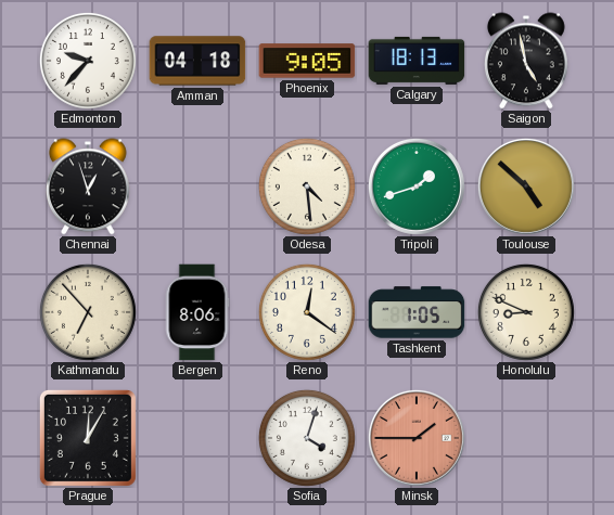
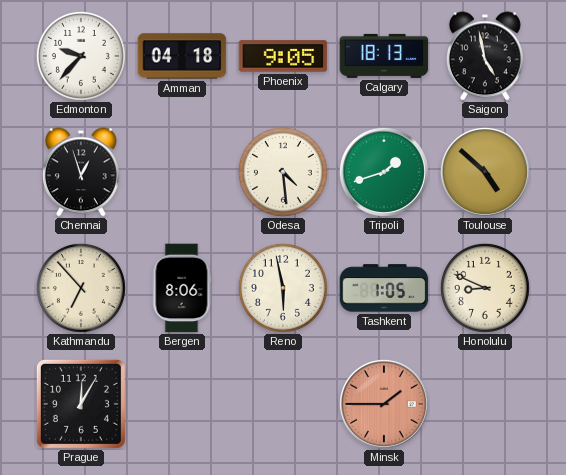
Reno: 12:21 -> 5:58
Sofia: 4:03 -> none
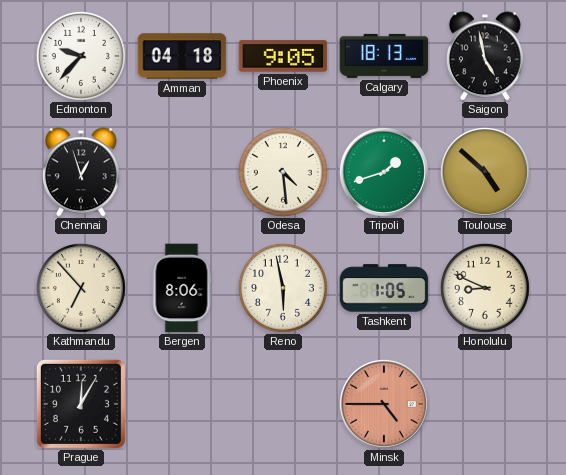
Minsk: 1:45 -> 4:45
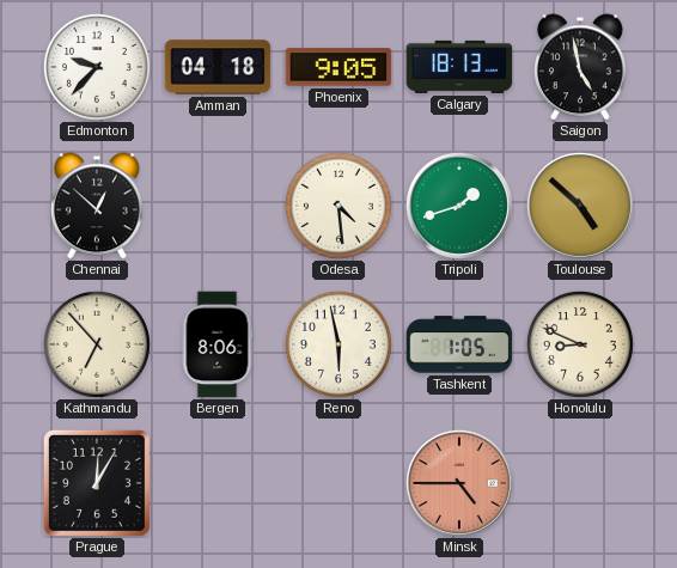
Chennai: 12:57 -> 12:52
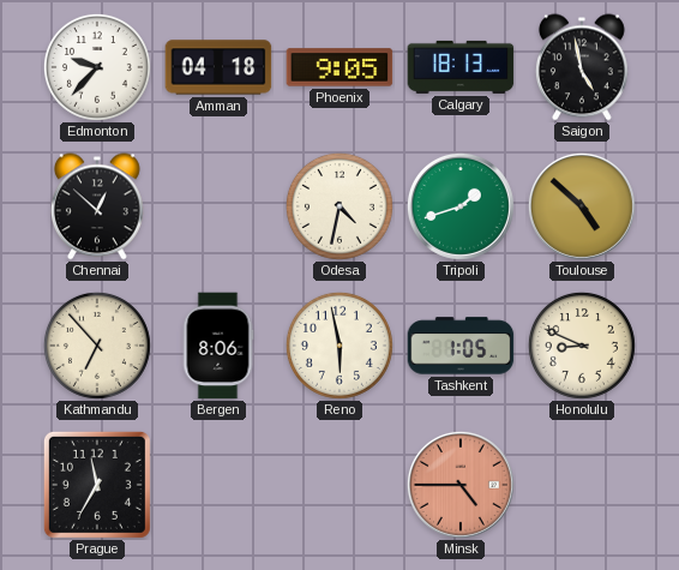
Odesa: 4:29 -> 4:32
Prague: 12:05 -> 11:35
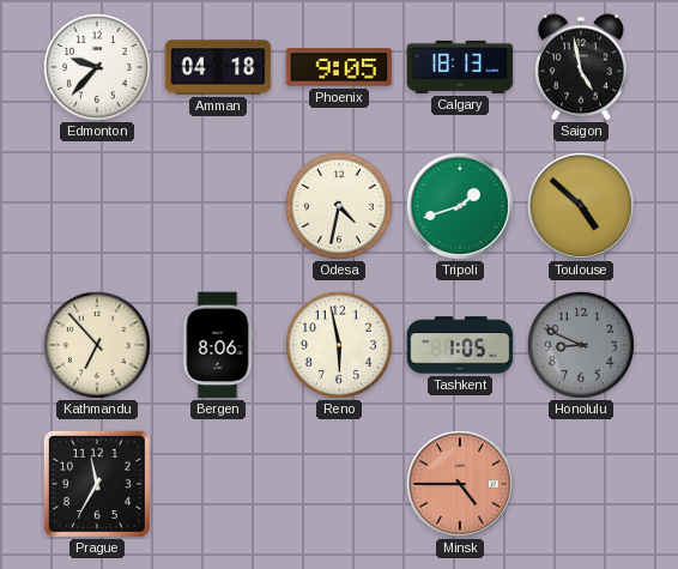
Chennai: 12:52 -> none
Honolulu dial: cream -> grey
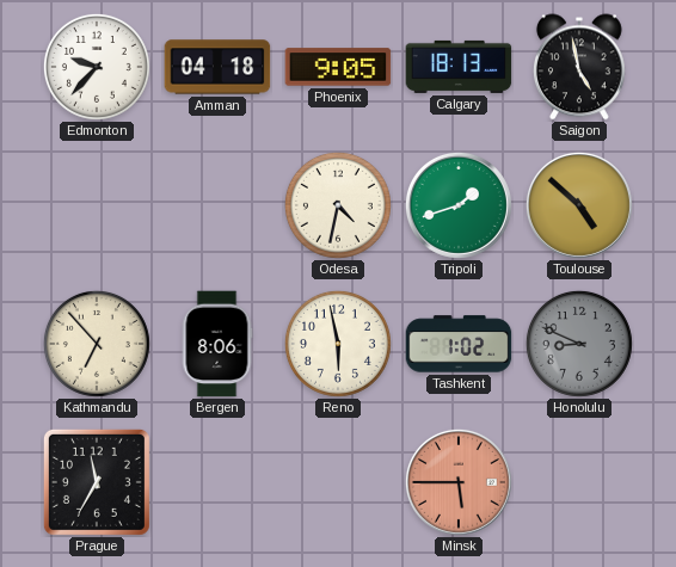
Tashkent: 1:05 -> 1:02
Minsk: 4:45 -> 5:45
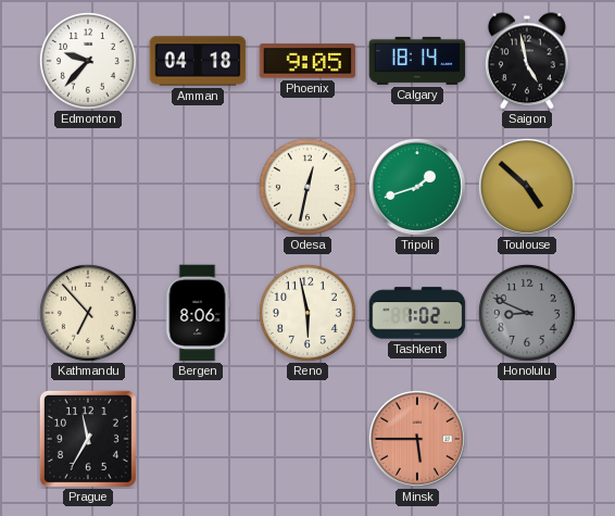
Calgary: 18:13 -> 18:14
Odesa: 4:32 -> 12:32
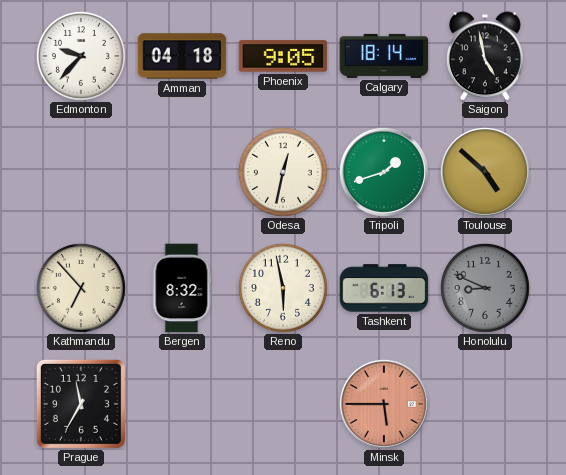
Bergen: 8:06 -> 8:32
Tashkent: 1:02 -> 6:13
